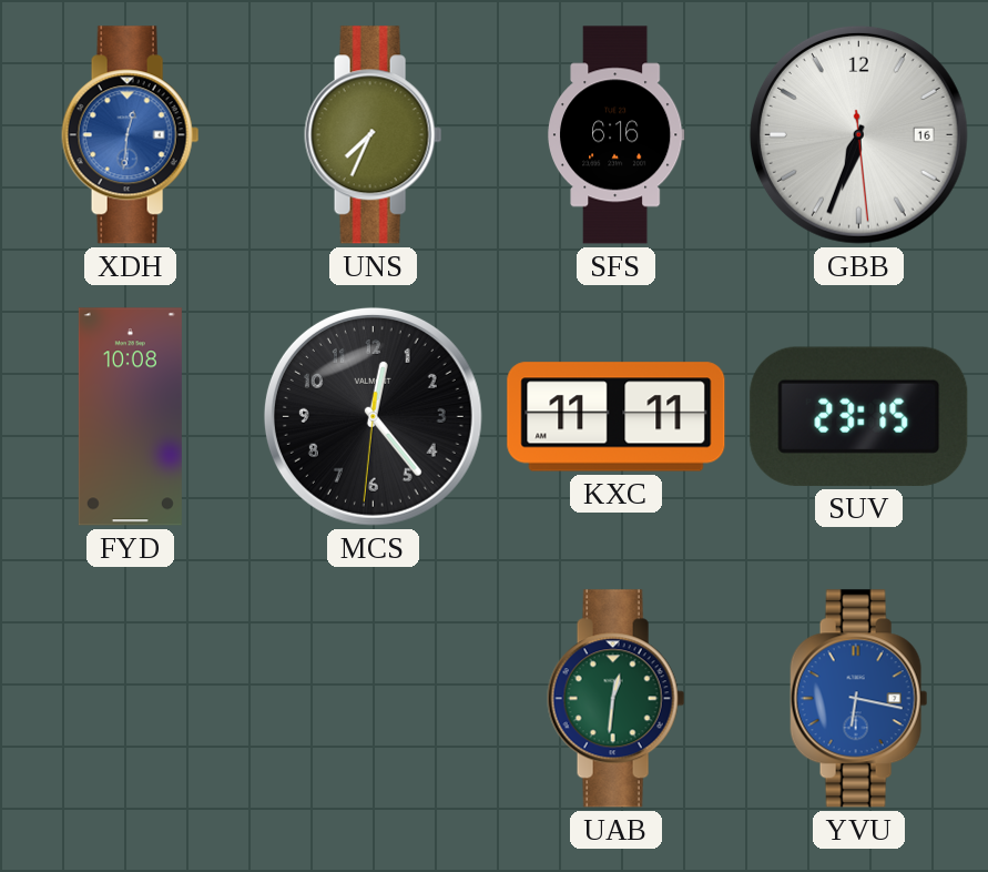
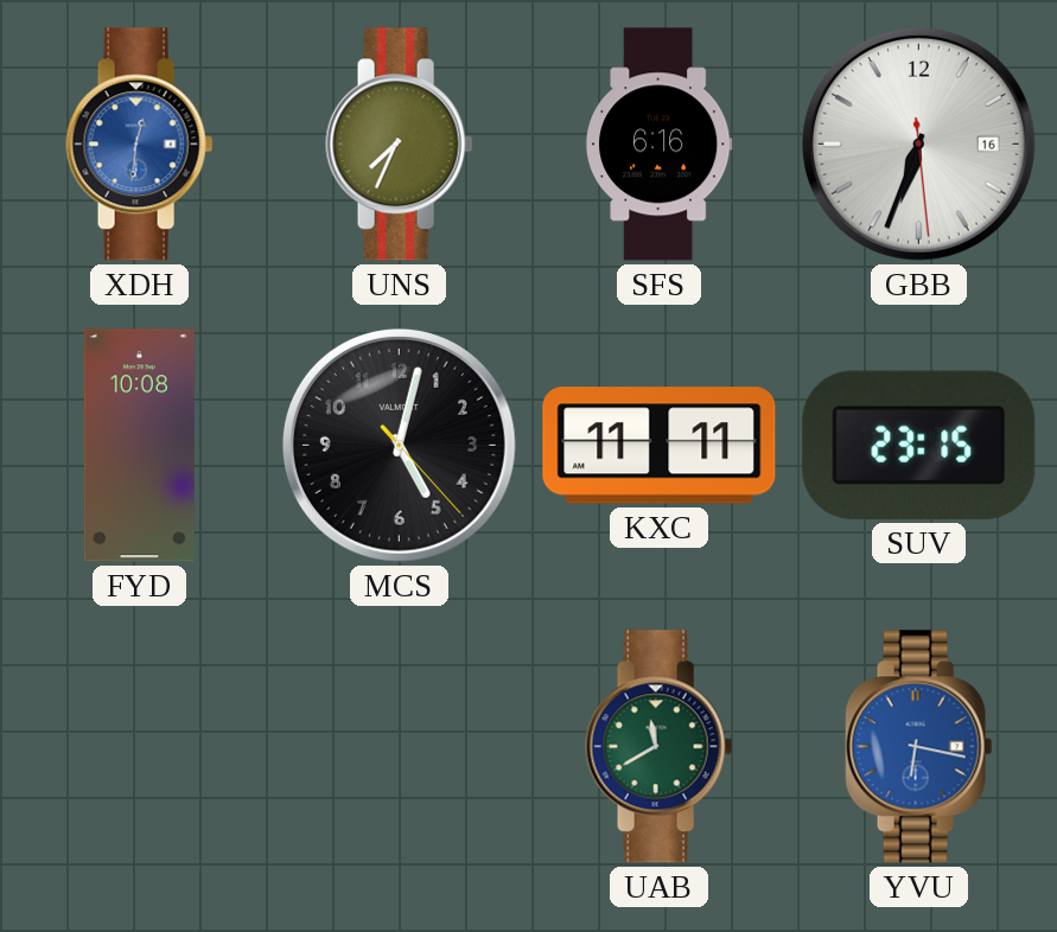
MCS: 12:23 -> 5:02
UAB: 12:31 -> 11:40
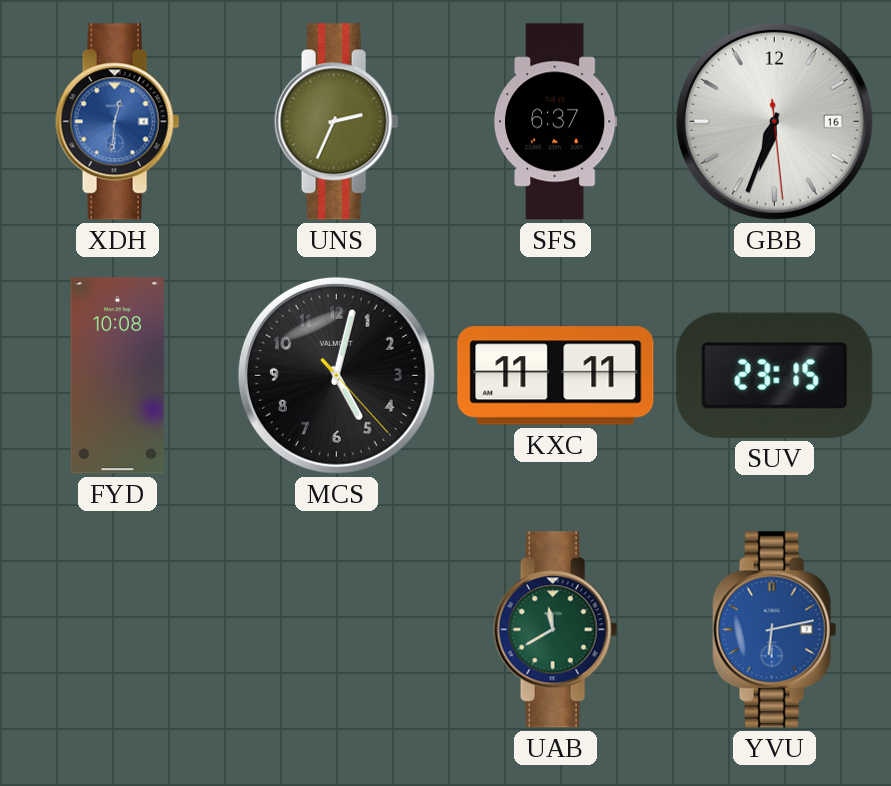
UNS: 7:34 -> 2:34
SFS: 6:16 -> 6:37
YVU: 6:17 -> 6:13
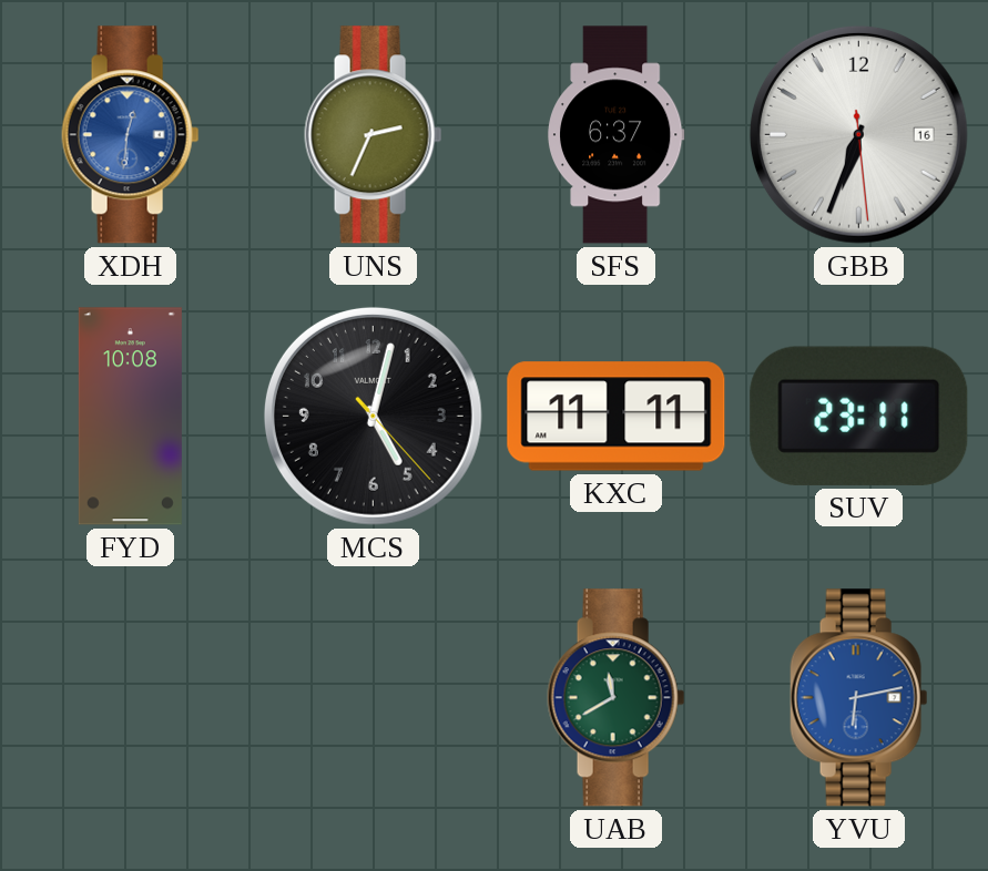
SUV: 23:15 -> 23:11
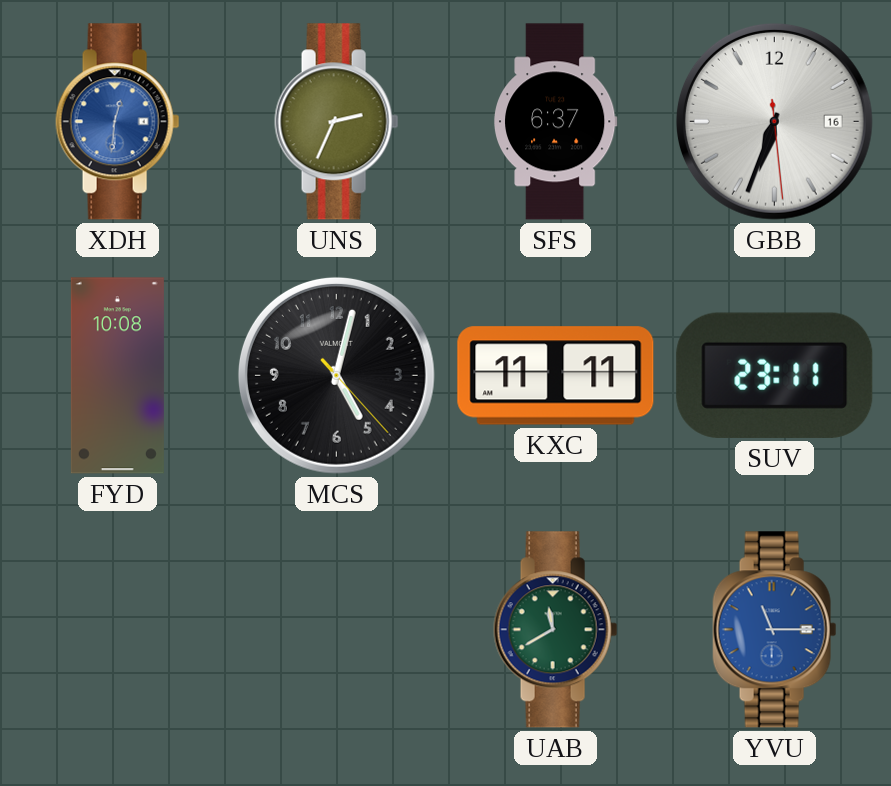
YVU: 6:13 -> 11:15
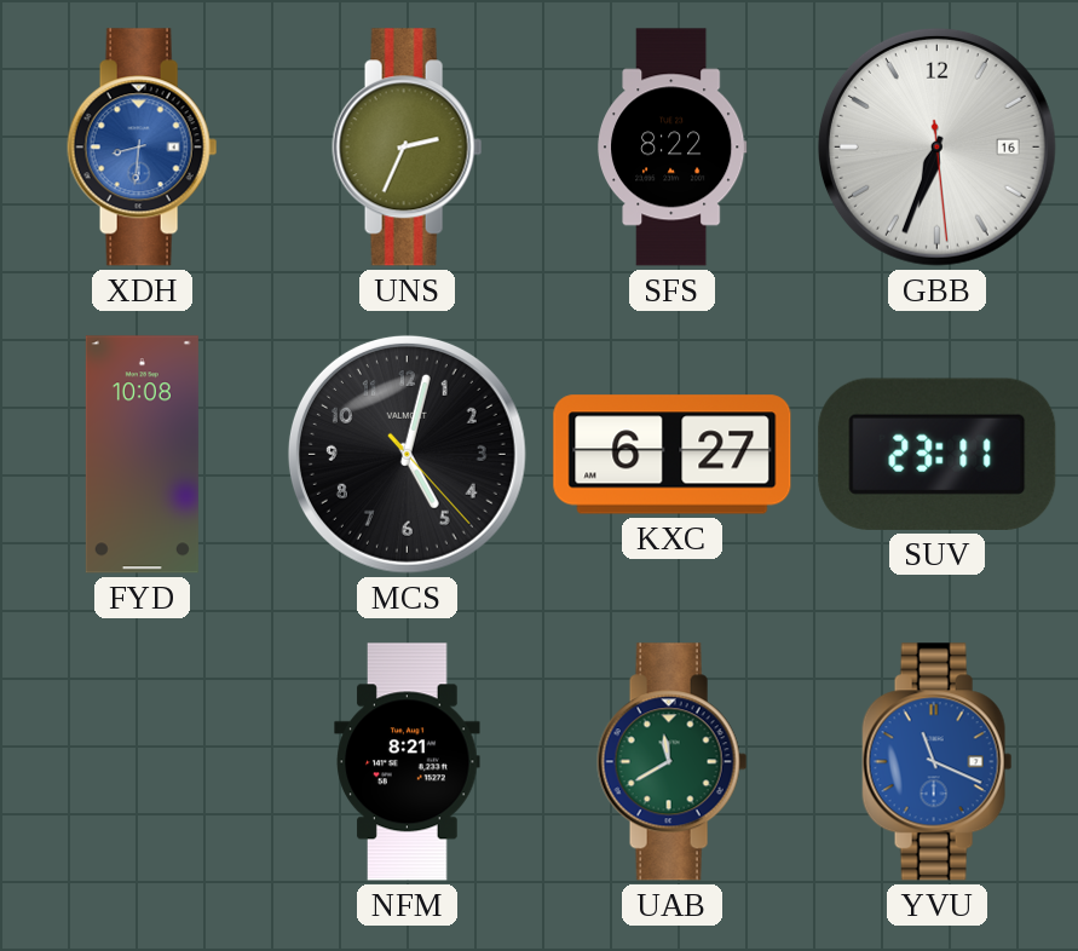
XDH: 12:31 -> 8:31
SFS: 6:37 -> 8:22
KXC: 11:11 -> 6:27
NFM: none -> 8:21
YVU: 11:15 -> 11:19
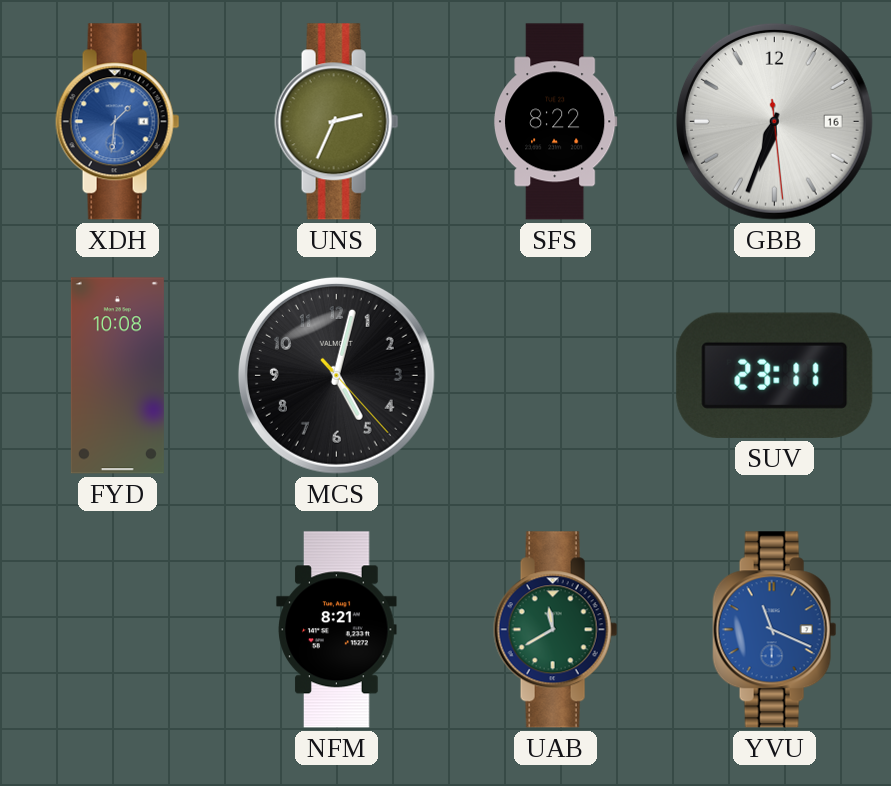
XDH: 8:31 -> 1:31
KXC: 6:27 -> none
